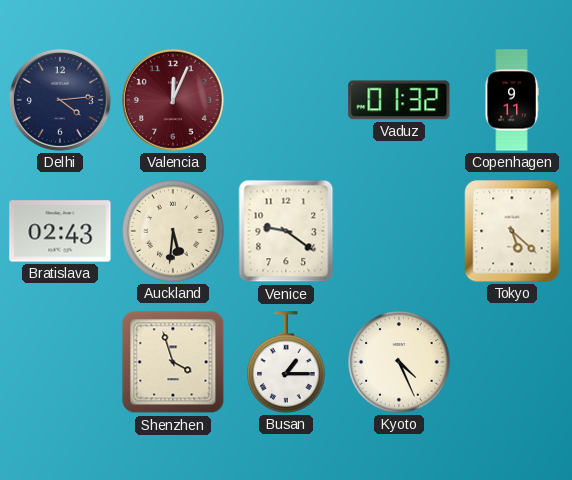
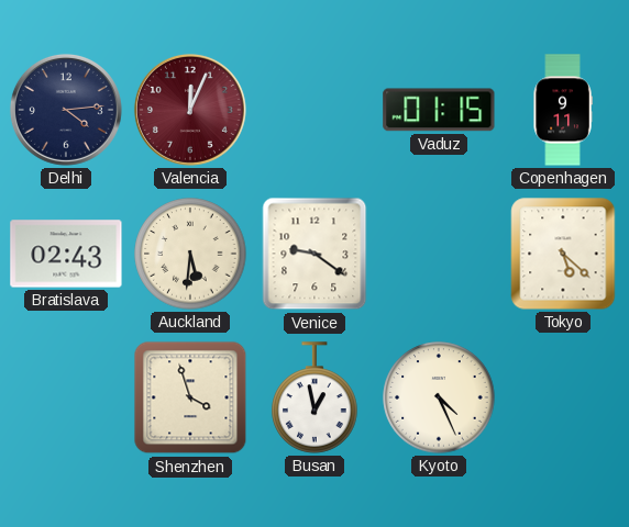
Vaduz: 01:32 -> 01:15
Busan: 1:15 -> 12:58
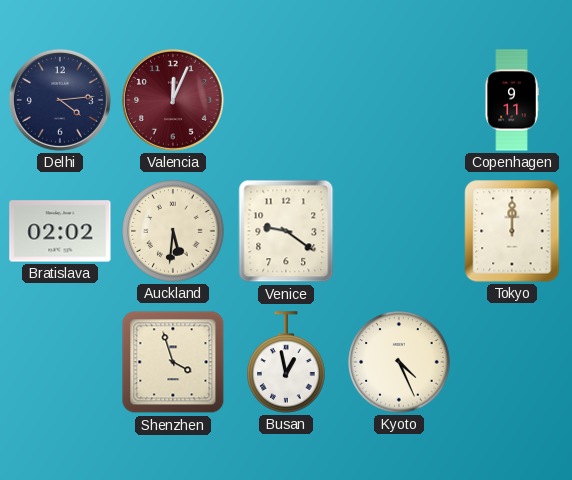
Vaduz: 01:15 -> none
Bratislava: 02:43 -> 02:02
Tokyo: 5:22 -> 12:00
